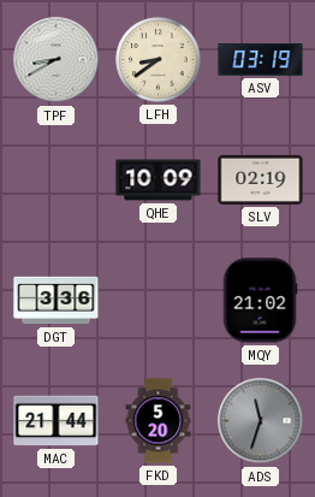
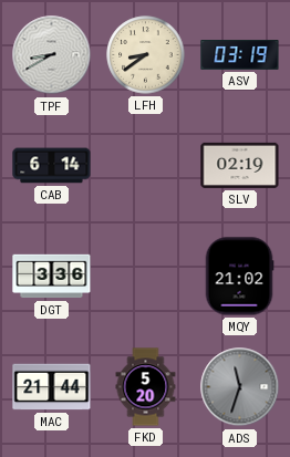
CAB: none -> 6:14
QHE: 10:09 -> none
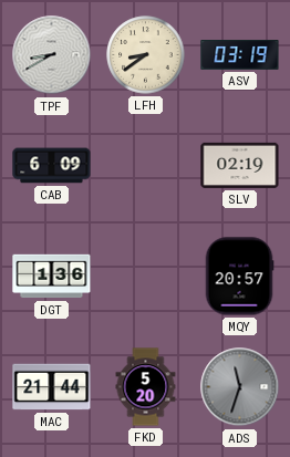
CAB: 6:14 -> 6:09
DGT: 3:36 -> 1:36
MQY: 21:02 -> 20:57
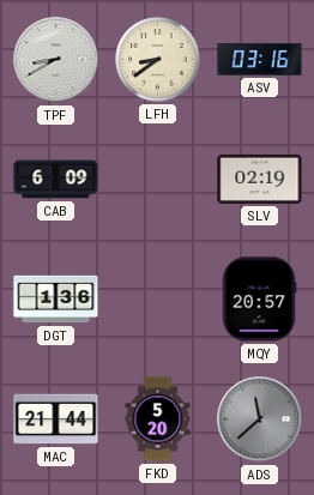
ASV: 03:19 -> 03:16
ADS: 11:33 -> 11:38
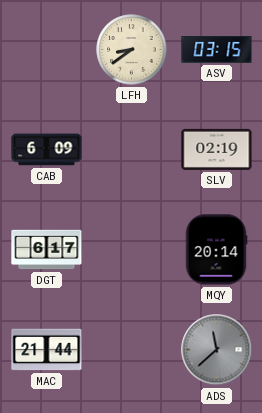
TPF: 8:40 -> none
ASV: 03:16 -> 03:15
DGT: 1:36 -> 6:17
MQY: 20:57 -> 20:14
FKD: 5:20 -> none
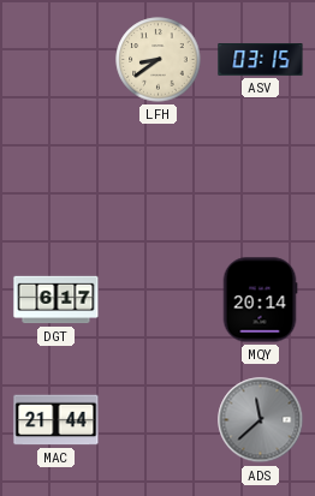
CAB: 6:09 -> none
SLV: 02:19 -> none
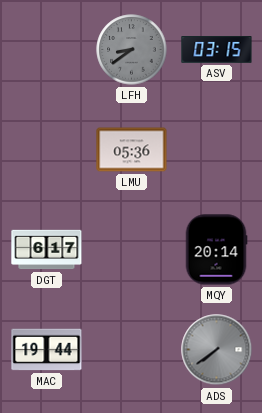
LFH dial: cream -> grey
LMU: none -> 05:36
MAC: 21:44 -> 19:44
ADS: 11:38 -> 7:39
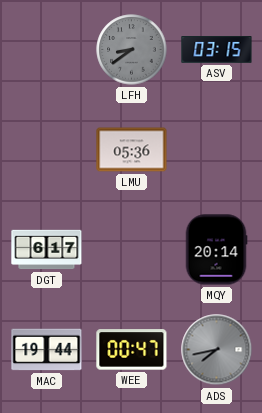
WEE: none -> 00:47
ADS: 7:39 -> 7:43
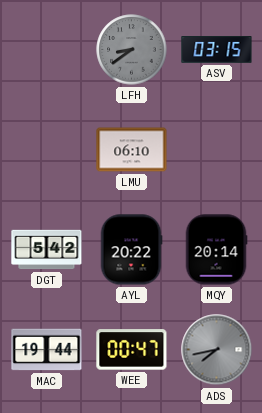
LMU: 05:36 -> 06:10
DGT: 6:17 -> 5:42
AYL: none -> 20:22
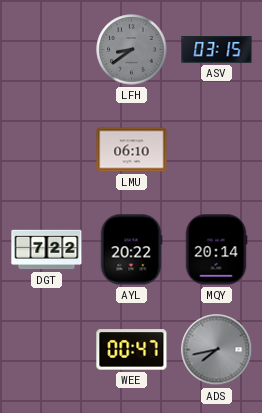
DGT: 5:42 -> 7:22
MAC: 19:44 -> none
